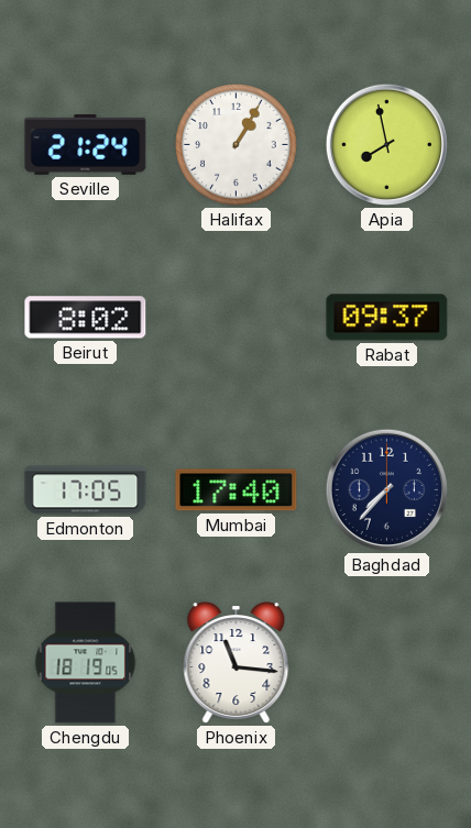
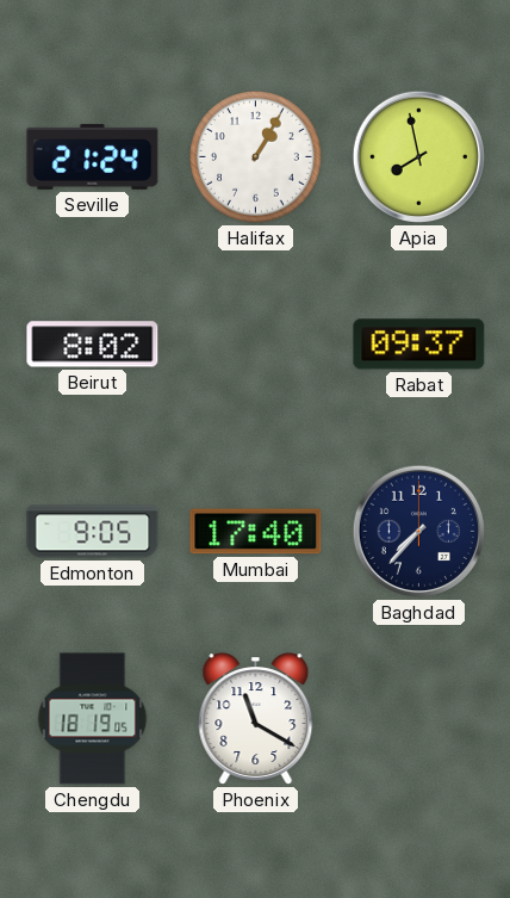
Edmonton: 17:05 -> 9:05
Phoenix: 11:16 -> 11:20
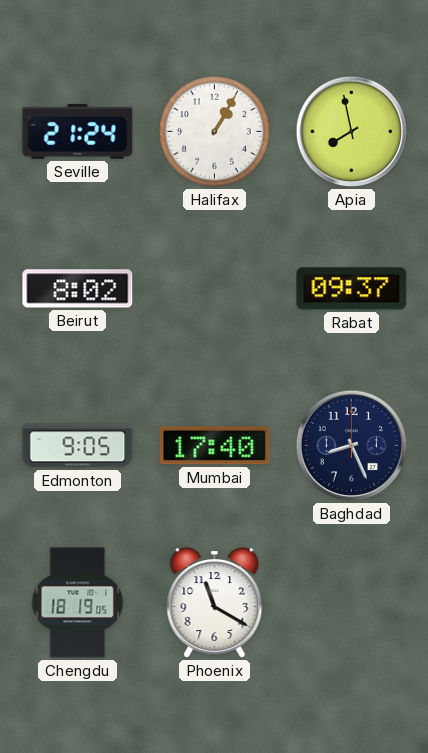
Baghdad: 7:37 -> 8:26
